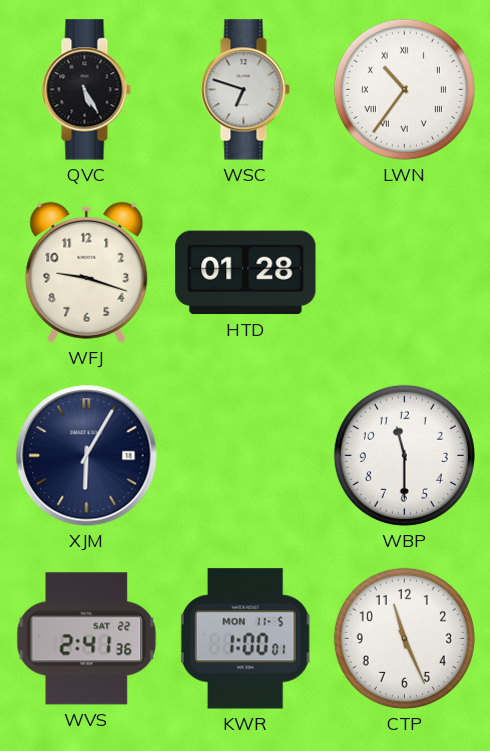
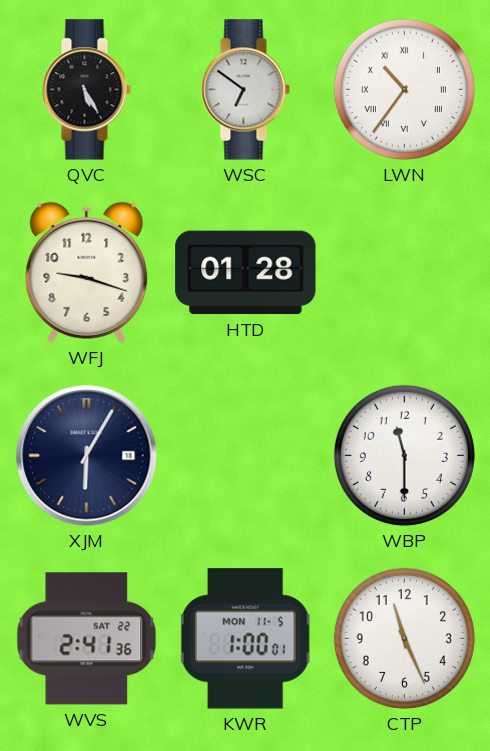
WSC: 6:48 -> 6:51
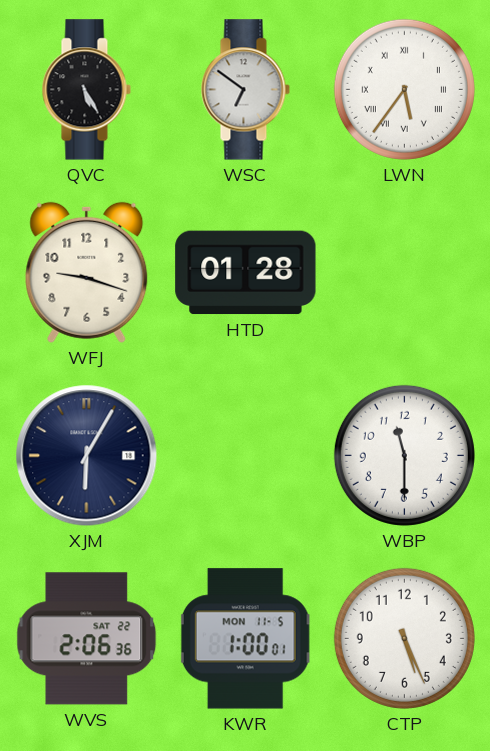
LWN: 10:36 -> 5:36
WVS: 2:41 -> 2:06
CTP: 11:26 -> 5:26
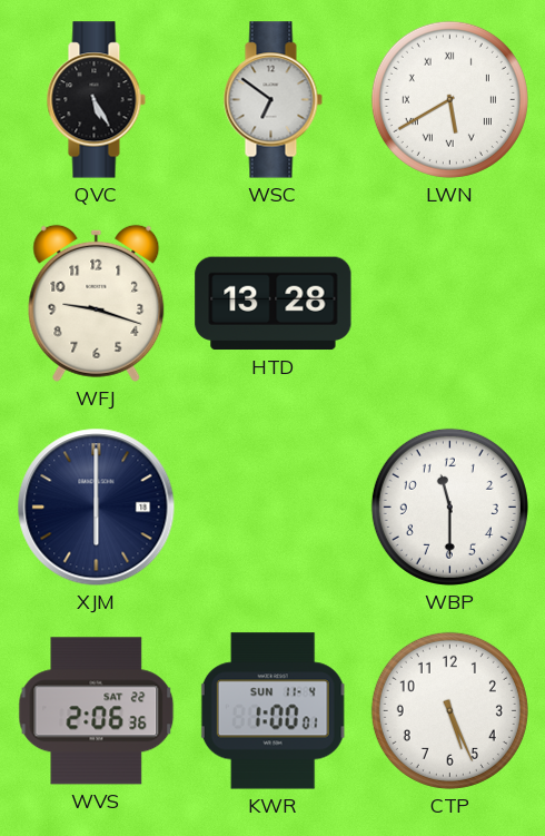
LWN: 5:36 -> 5:40
HTD: 01:28 -> 13:28
XJM: 6:05 -> 6:00
KWR date: MON 11-5 -> SUN 11-4
